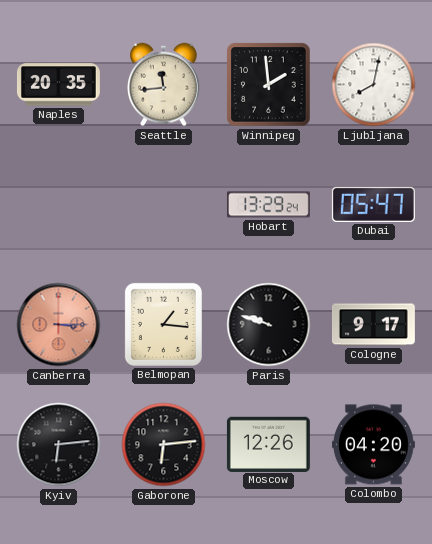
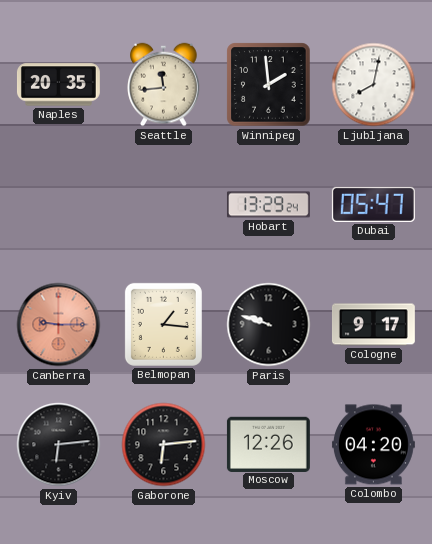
Canberra: 3:15 -> 9:15
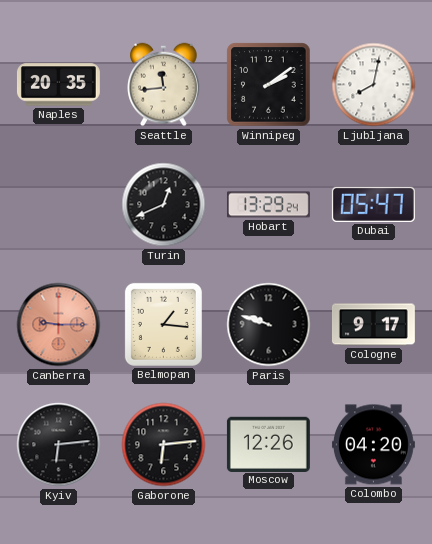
Winnipeg: 1:59 -> 2:09
Turin: none -> 12:41
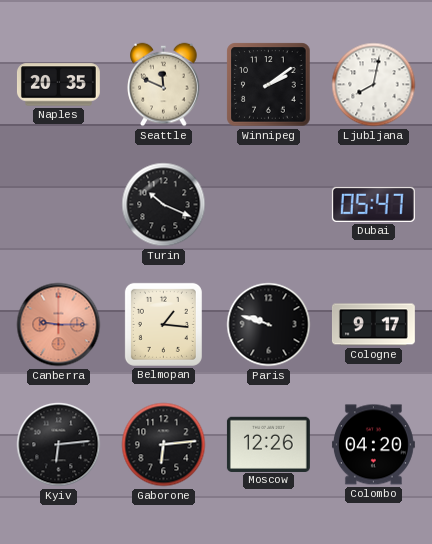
Seattle: 11:44 -> 11:49
Turin: 12:41 -> 10:19
Hobart: 13:29 -> none
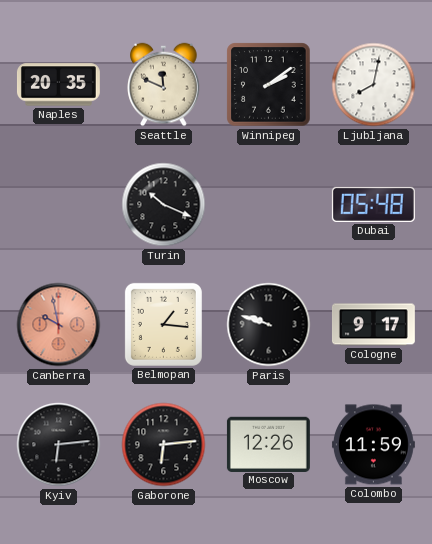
Dubai: 05:47 -> 05:48
Canberra: 9:15 -> 9:58
Colombo: 04:20 -> 11:59
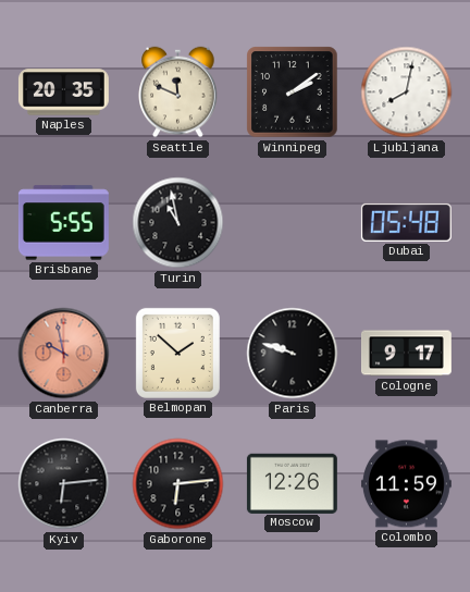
Brisbane: none -> 5:55
Turin: 10:19 -> 10:58
Belmopan: 1:16 -> 1:52
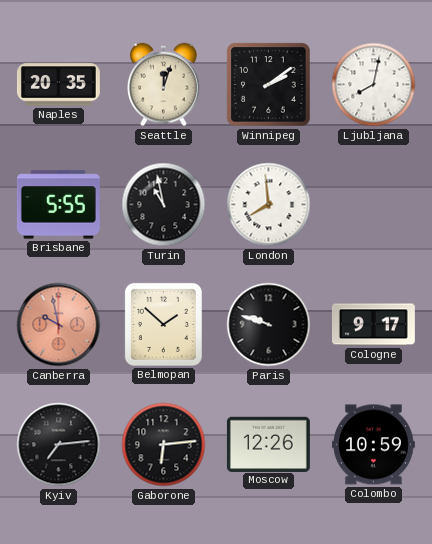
Seattle: 11:49 -> 12:03
London: none -> 7:59
Dubai: 05:48 -> none
Kyiv: 6:14 -> 7:14
Colombo: 11:59 -> 10:59
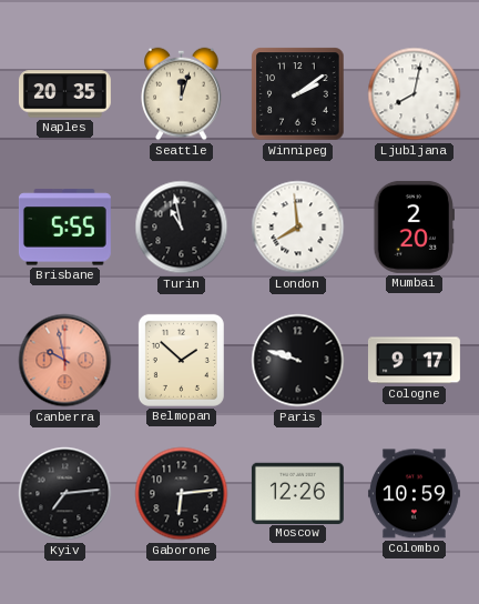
Mumbai: none -> 2:20
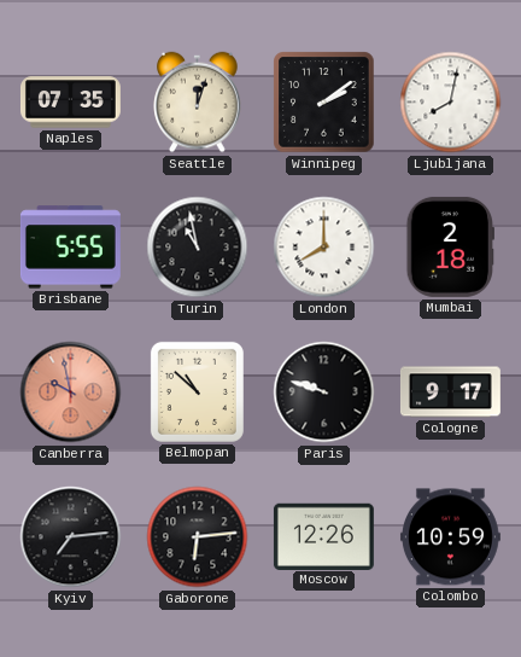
Naples: 20:35 -> 07:35
London: 7:59 -> 8:00
Mumbai: 2:20 -> 2:18
Belmopan: 1:52 -> 10:52
